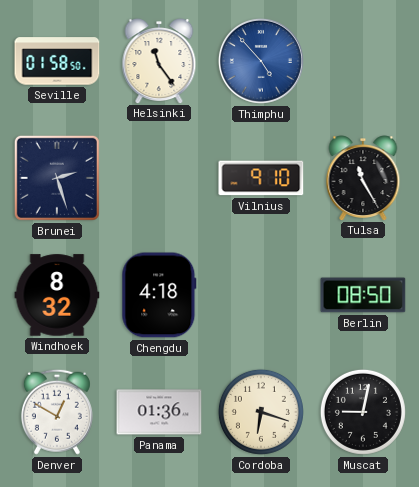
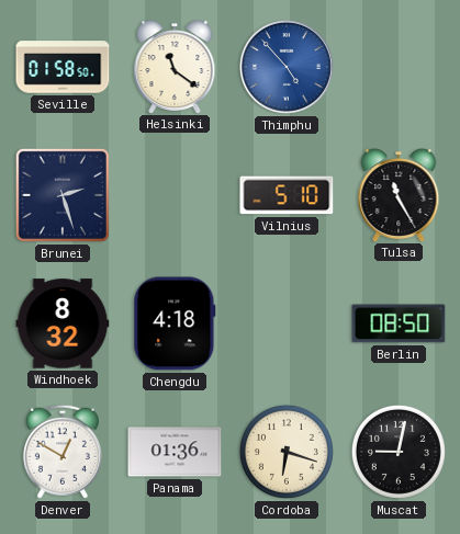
Helsinki: 11:24 -> 11:21
Vilnius: 9:10 -> 5:10
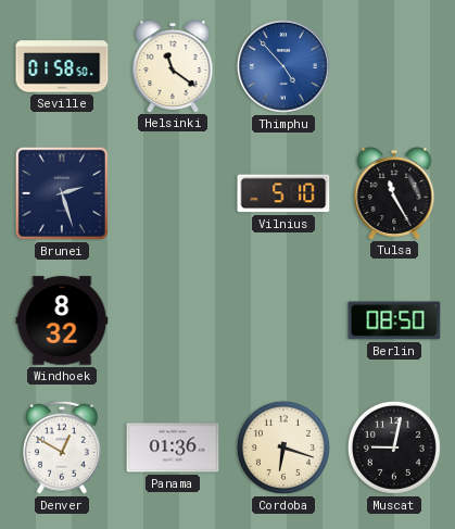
Chengdu: 4:18 -> none
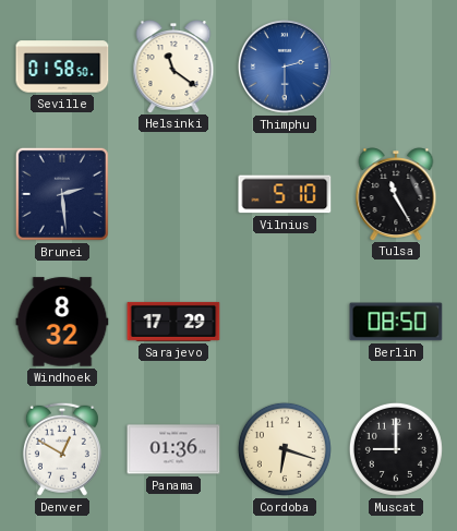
Thimphu: 4:53 -> 2:30
Brunei: 2:27 -> 2:29
Sarajevo: none -> 17:29
Muscat: 9:02 -> 9:00
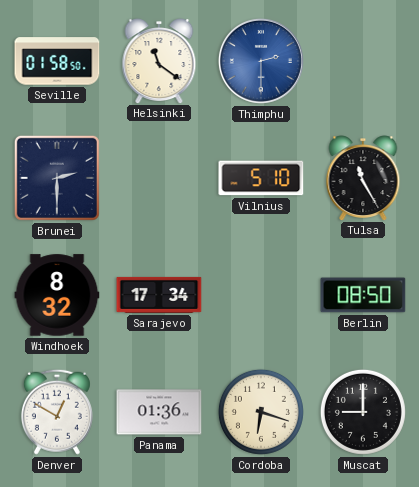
Brunei: 2:29 -> 2:30
Sarajevo: 17:29 -> 17:34
